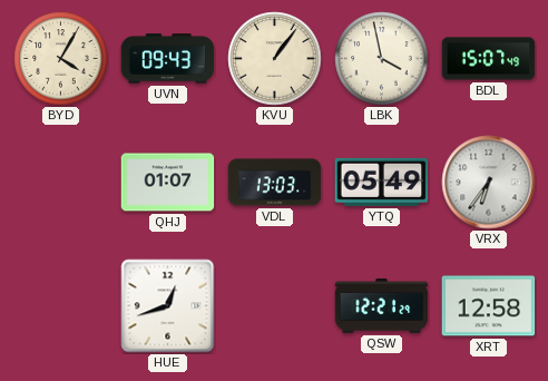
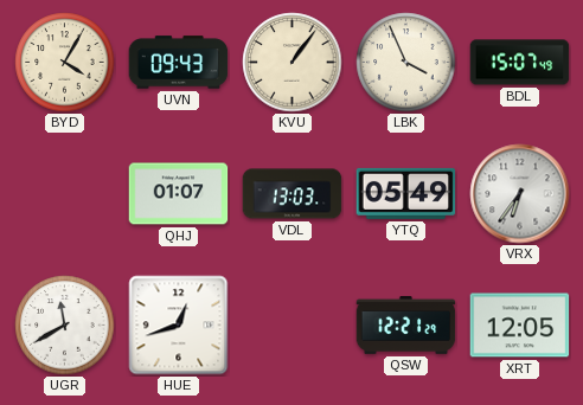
LBK: 3:58 -> 3:56
UGR: none -> 11:40
XRT: 12:58 -> 12:05
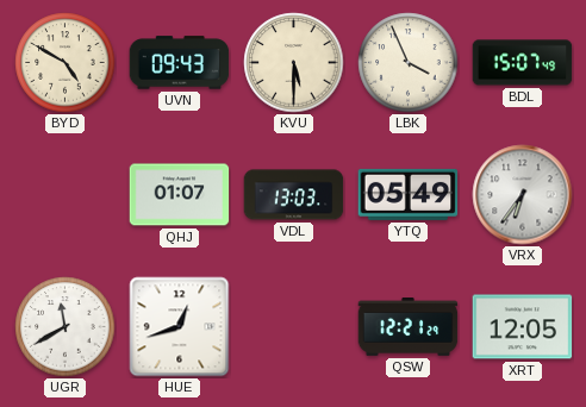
BYD: 4:05 -> 4:50
KVU: 1:06 -> 5:30
